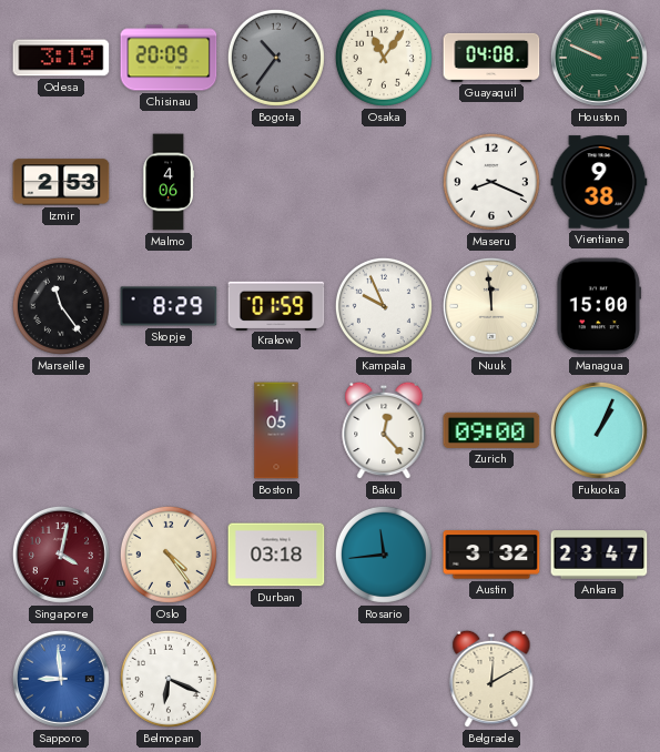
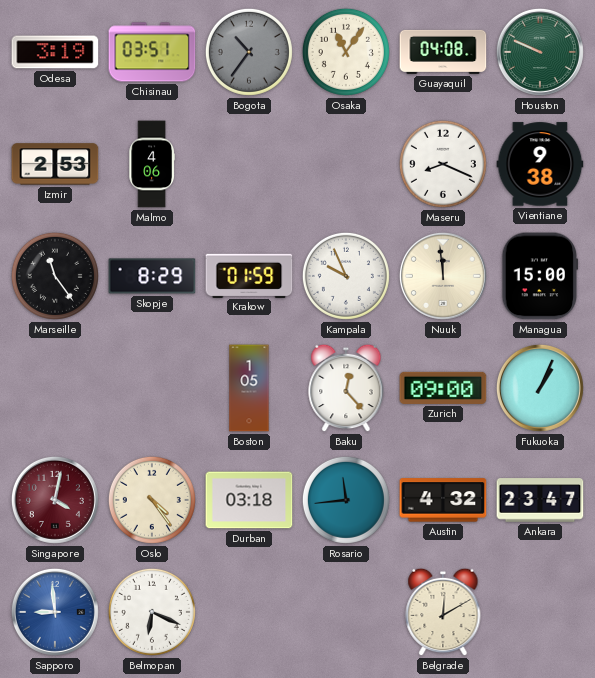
Chisinau: 20:09 -> 03:51
Austin: 3:32 -> 4:32
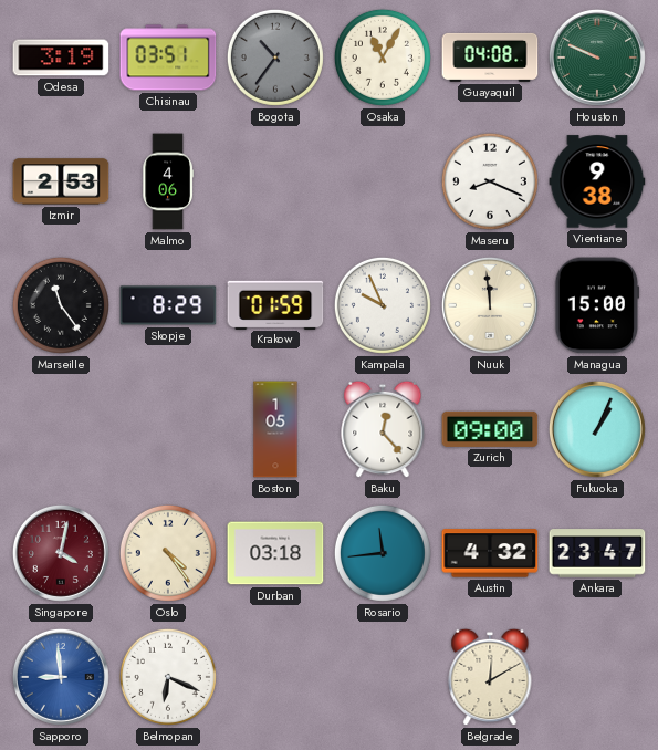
Osaka: 11:06 -> 11:05
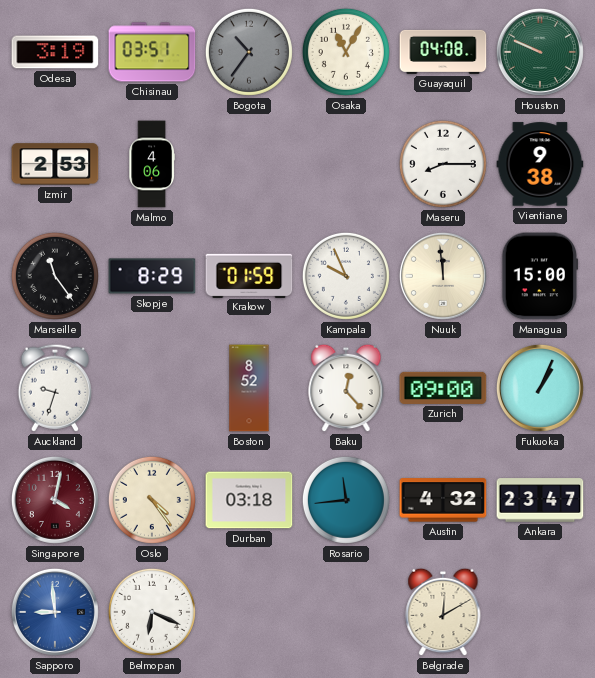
Maseru: 8:19 -> 8:15
Auckland: none -> 9:33
Boston: 1:05 -> 8:52
